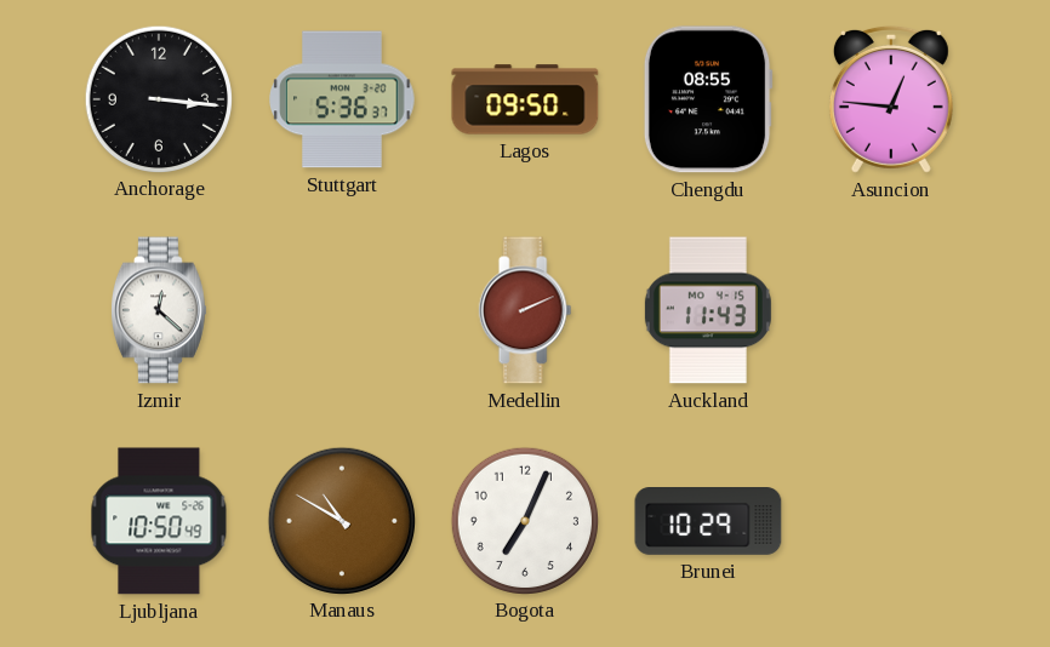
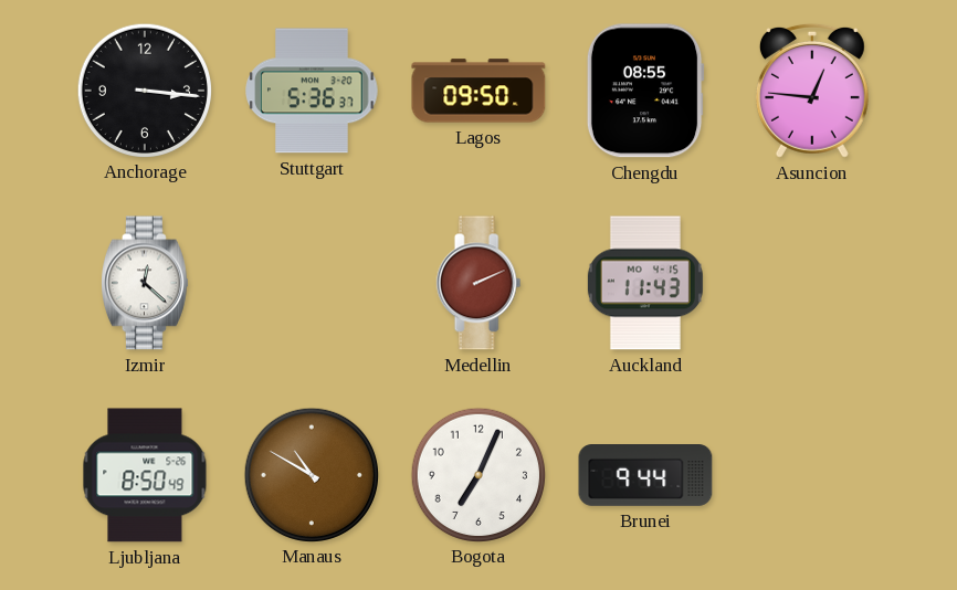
Ljubljana: 10:50 -> 8:50
Brunei: 10:29 -> 9:44
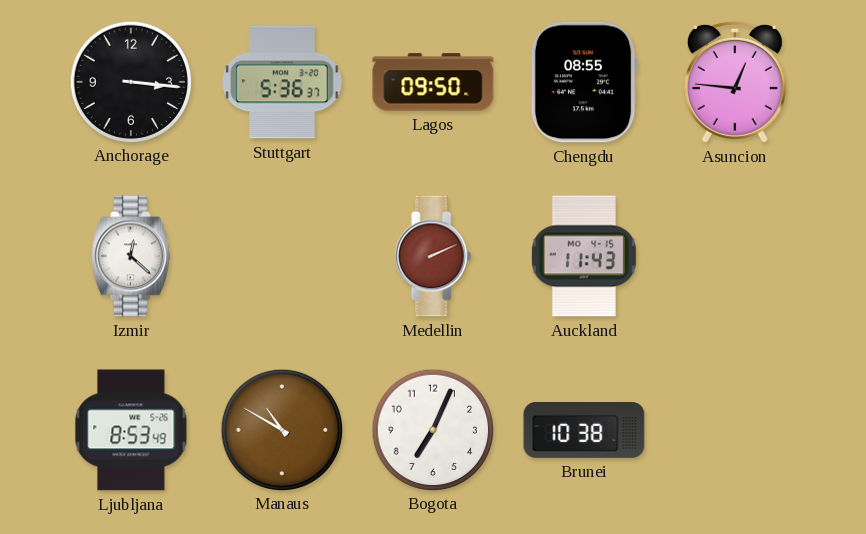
Ljubljana: 8:50 -> 8:53
Brunei: 9:44 -> 10:38
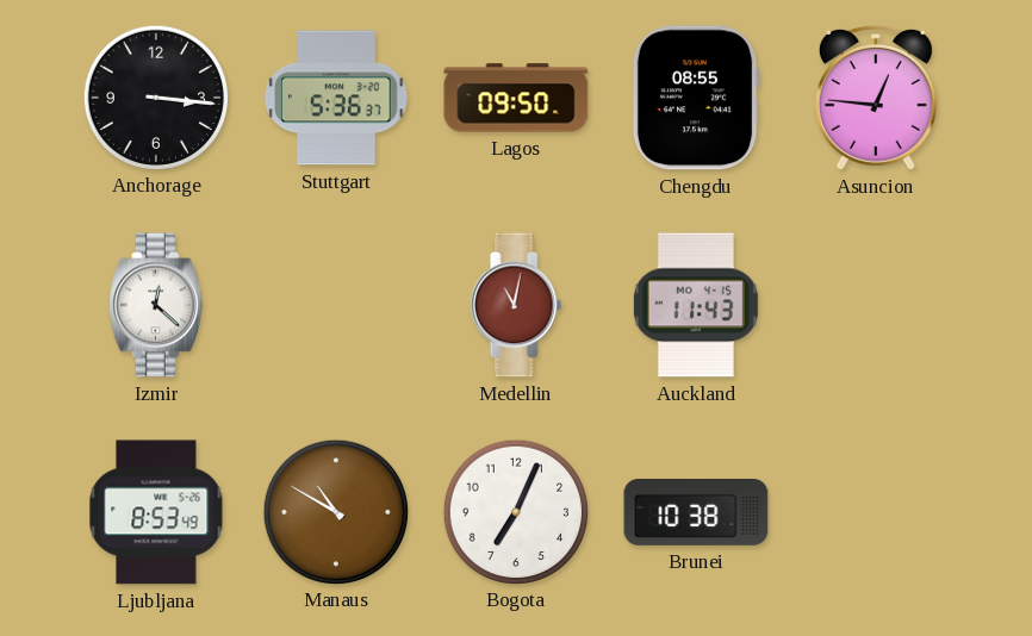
Medellin: 2:11 -> 11:02
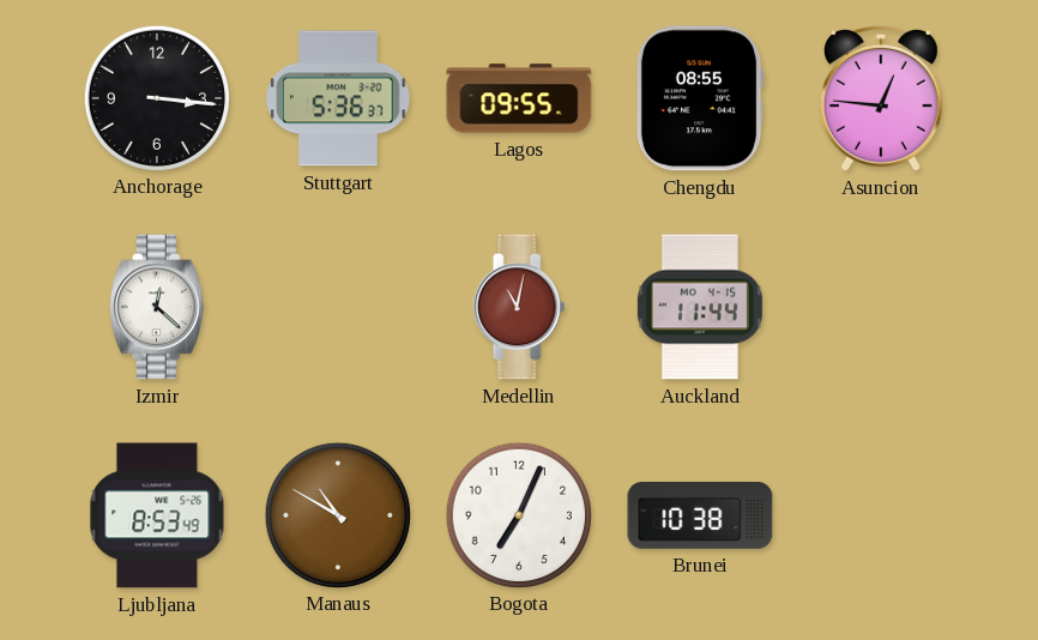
Lagos: 09:50 -> 09:55
Auckland: 11:43 -> 11:44
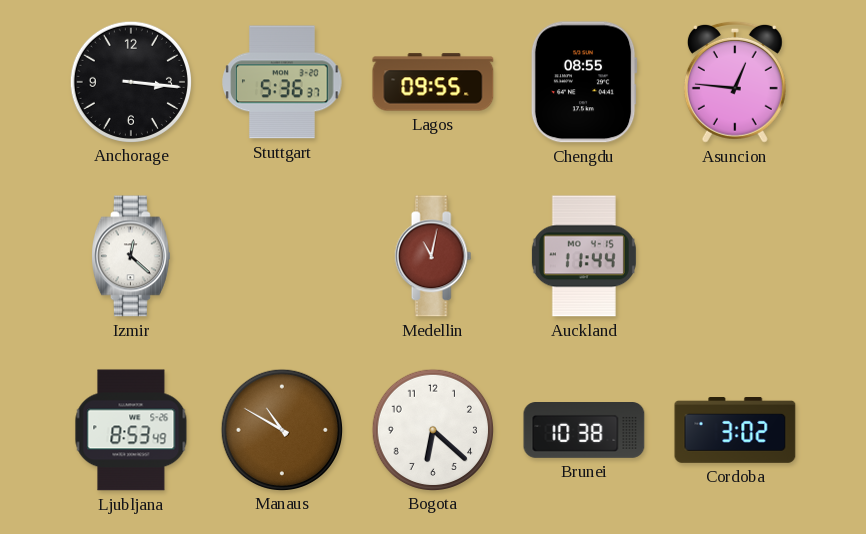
Bogota: 7:04 -> 6:22
Cordoba: none -> 3:02
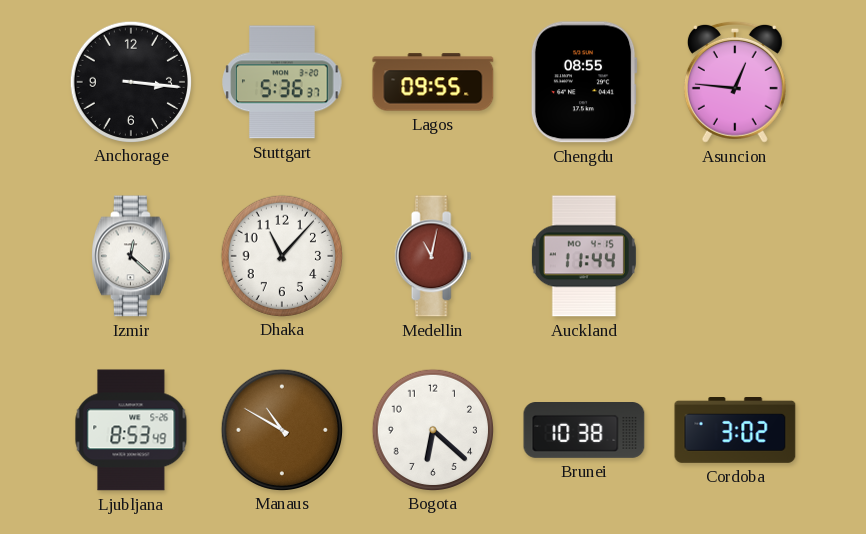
Dhaka: none -> 11:07
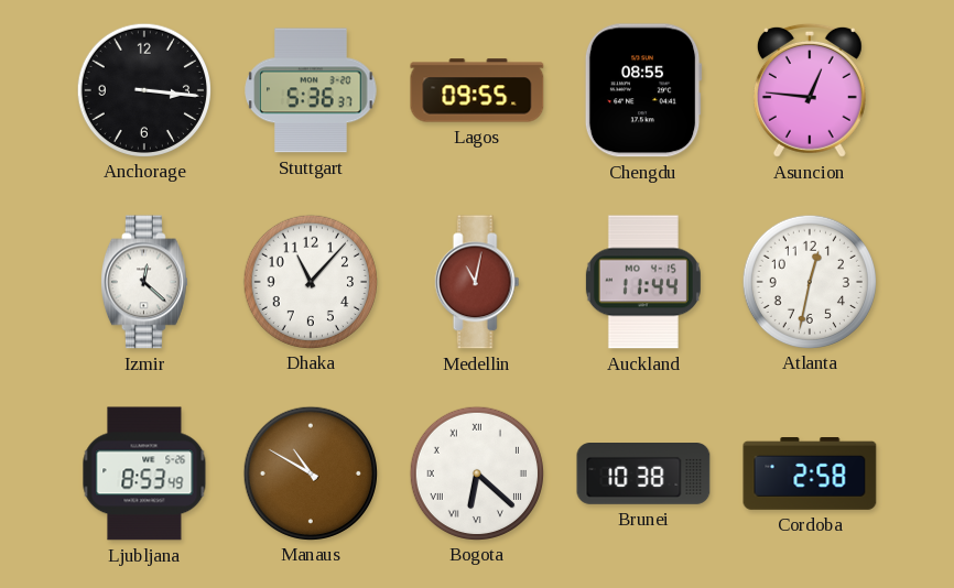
Atlanta: none -> 12:32
Bogota numerals: Arabic -> Roman
Cordoba: 3:02 -> 2:58
